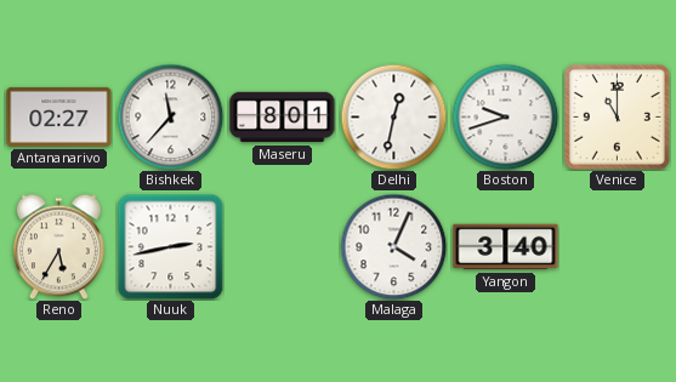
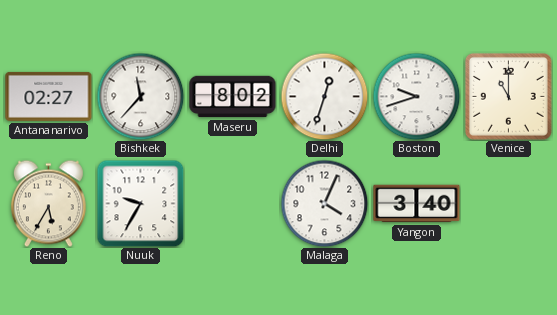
Maseru: 8:01 -> 8:02
Delhi: 12:32 -> 12:33
Nuuk: 2:43 -> 9:35
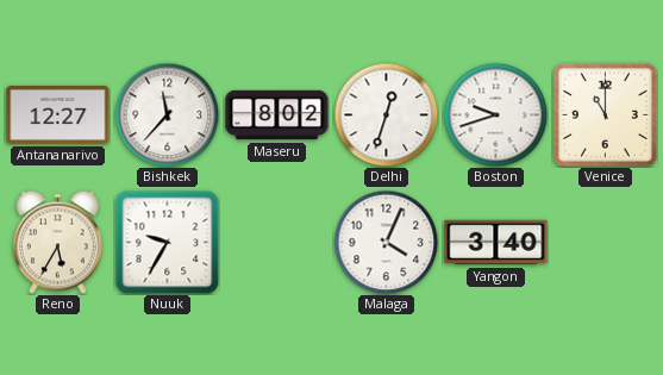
Antananarivo: 02:27 -> 12:27
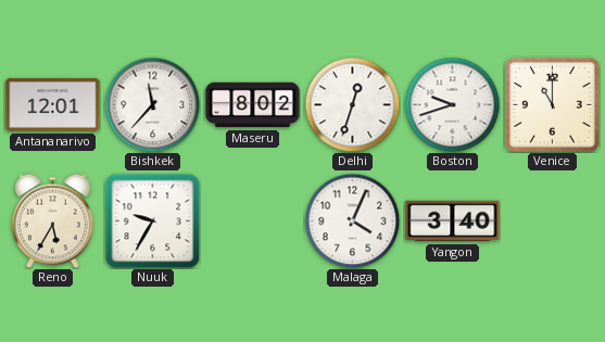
Antananarivo: 12:27 -> 12:01
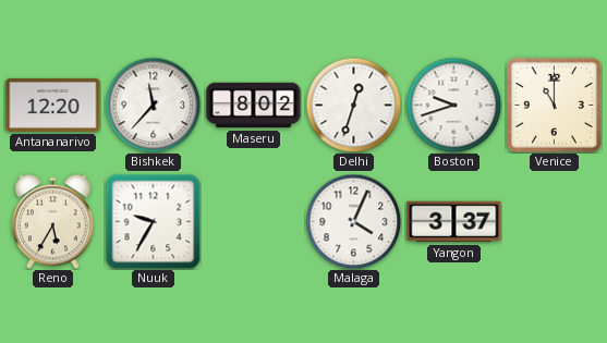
Antananarivo: 12:01 -> 12:20
Yangon: 3:40 -> 3:37
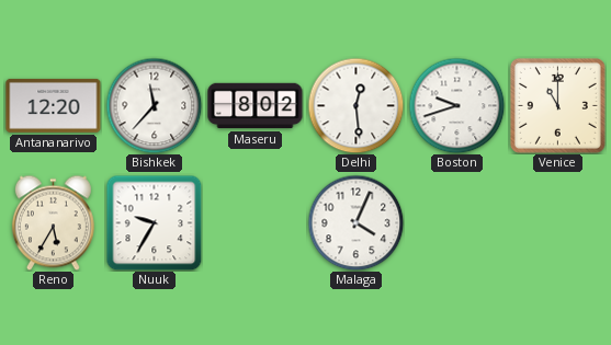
Delhi: 12:33 -> 12:29
Yangon: 3:37 -> none
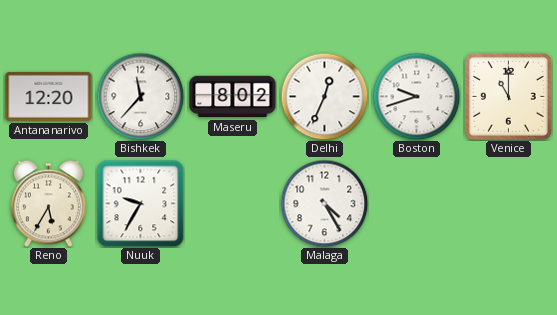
Delhi: 12:29 -> 12:34
Malaga: 4:04 -> 4:25
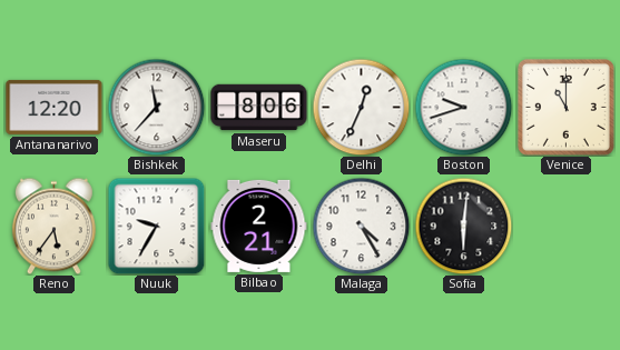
Maseru: 8:02 -> 8:06
Reno: 5:35 -> 5:36
Bilbao: none -> 2:21
Sofia: none -> 6:01
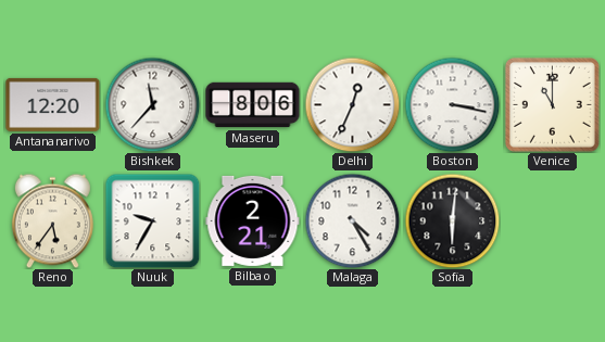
Boston: 9:42 -> 3:17
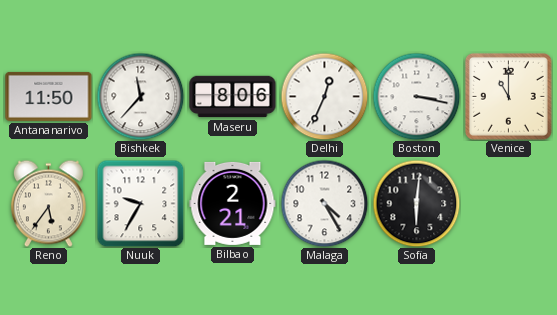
Antananarivo: 12:20 -> 11:50
